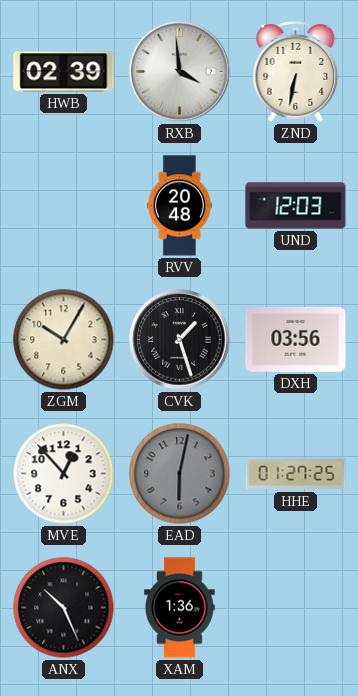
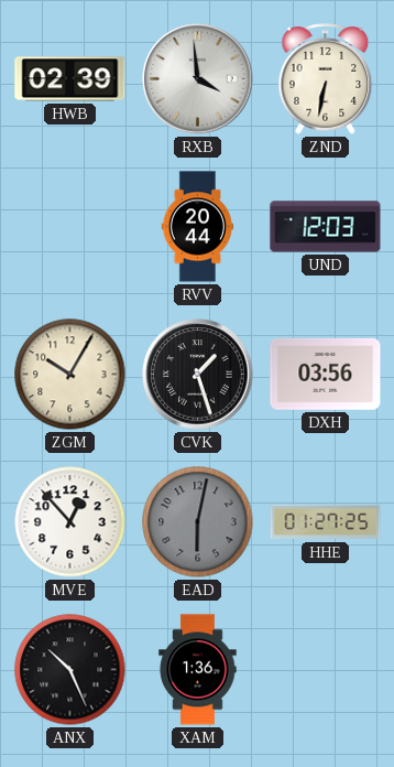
RVV: 20:48 -> 20:44
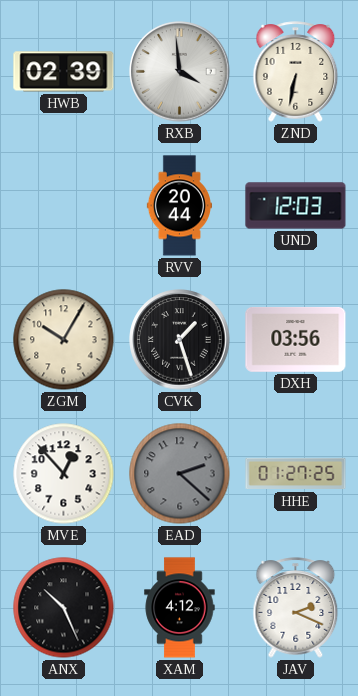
EAD: 6:02 -> 2:22
XAM: 1:36 -> 4:12
JAV: none -> 2:19
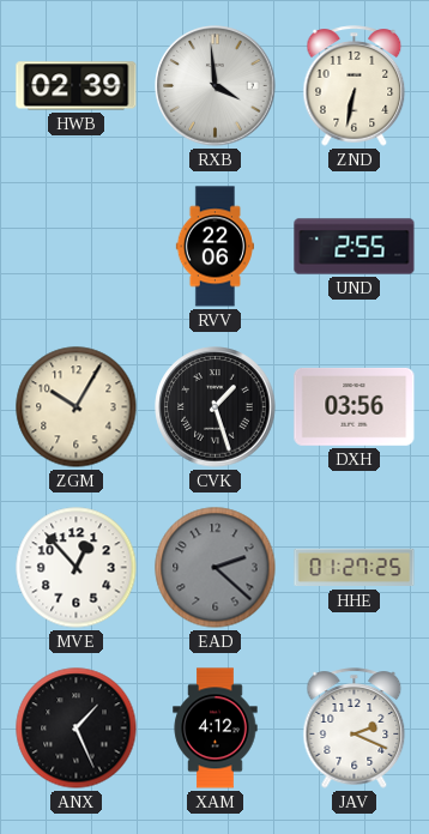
RVV: 20:44 -> 22:06
UND: 12:03 -> 2:55
ANX: 10:26 -> 1:26
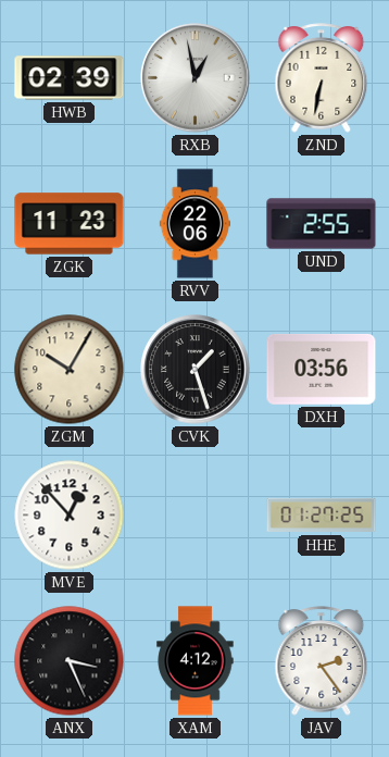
RXB: 3:59 -> 12:58
ZGK: none -> 11:23
EAD: 2:22 -> none
ANX: 1:26 -> 3:26
JAV: 2:19 -> 2:24
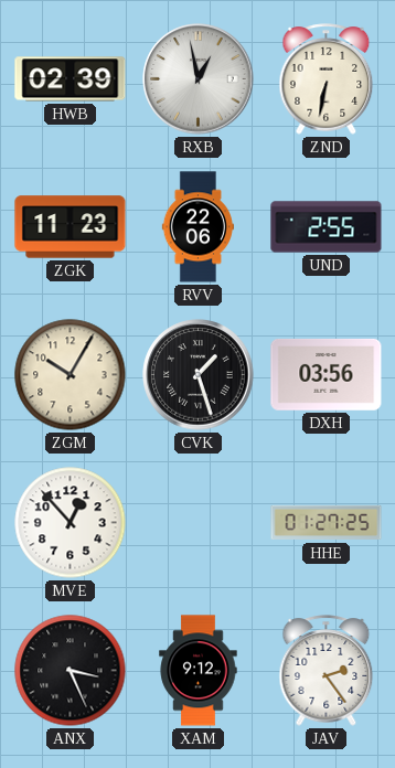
XAM: 4:12 -> 9:12
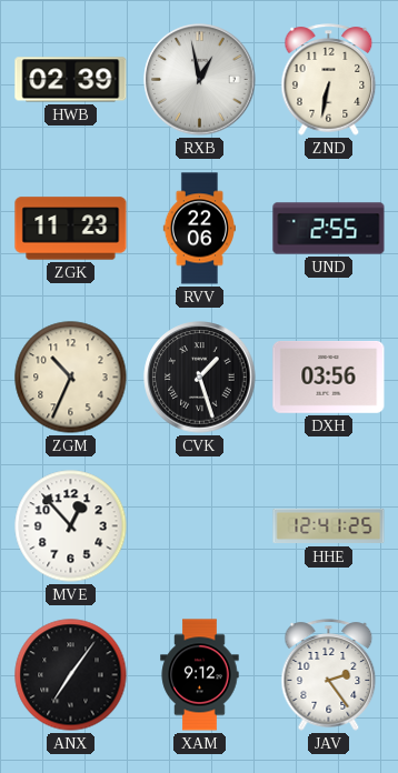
ZGM: 10:05 -> 10:34
HHE: 01:27 -> 12:41
ANX: 3:26 -> 7:06
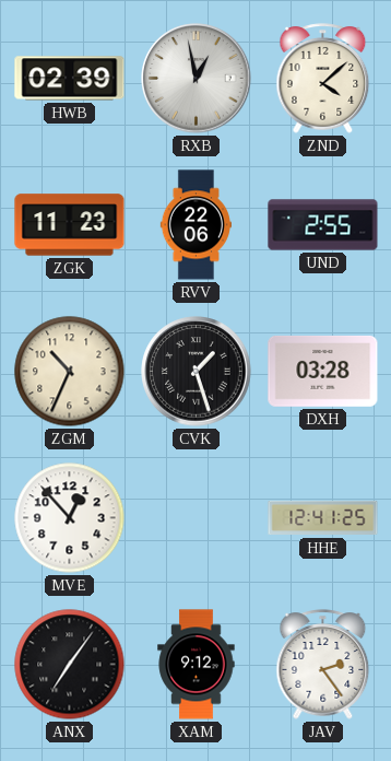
ZND: 6:32 -> 4:08
DXH: 03:56 -> 03:28
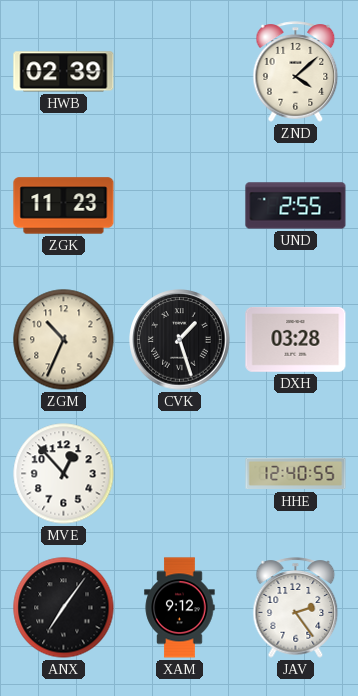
RXB: 12:58 -> none
RVV: 22:06 -> none
HHE: 12:41 -> 12:40
